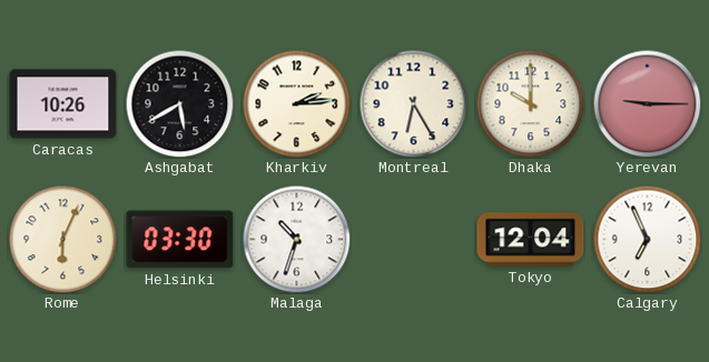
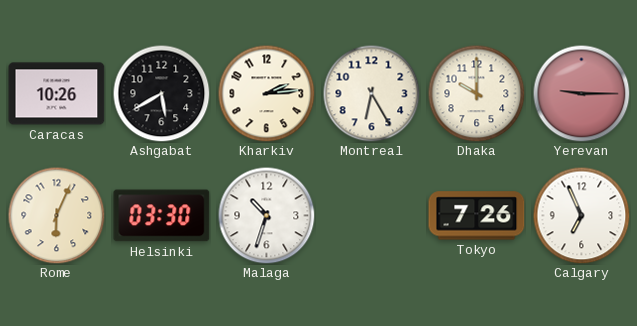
Tokyo: 12:04 -> 7:26
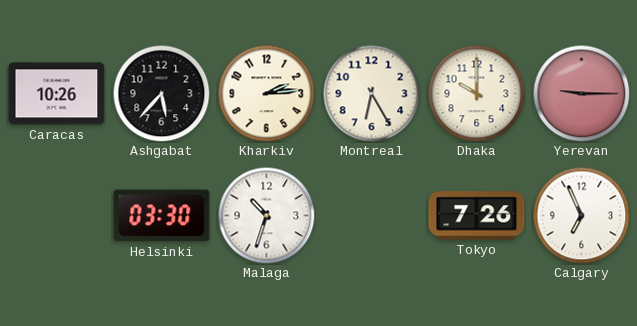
Ashgabat: 5:40 -> 5:37
Rome: 6:04 -> none
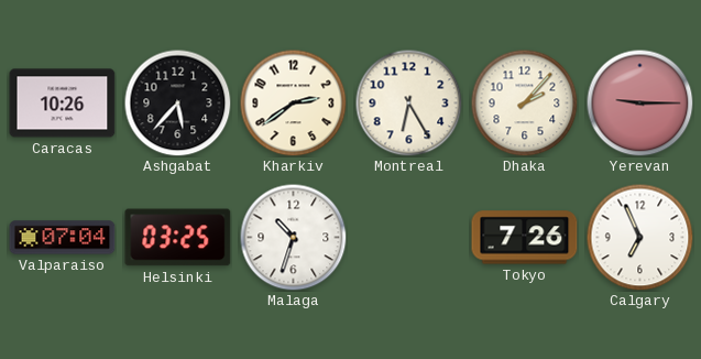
Kharkiv: 2:14 -> 2:39
Dhaka: 10:00 -> 2:07
Valparaiso: none -> 07:04
Helsinki: 03:30 -> 03:25
